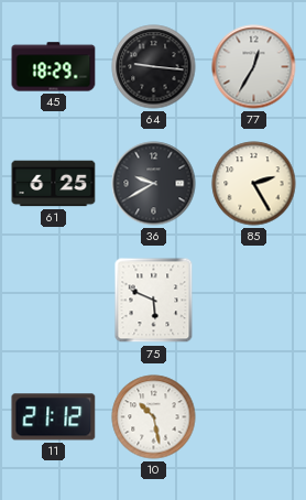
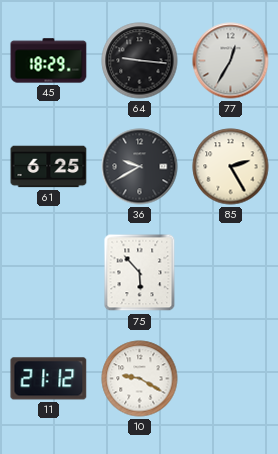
75: 5:49 -> 5:53
10: 10:28 -> 9:20
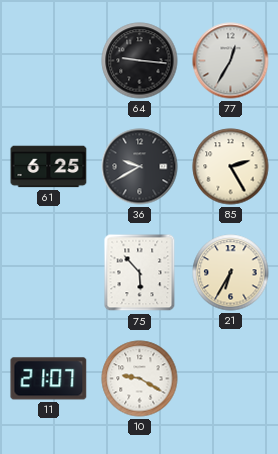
45: 18:29 -> none
21: none -> 6:35
11: 21:12 -> 21:07
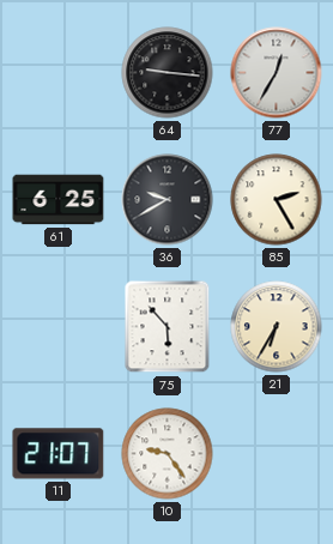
10: 9:20 -> 9:24
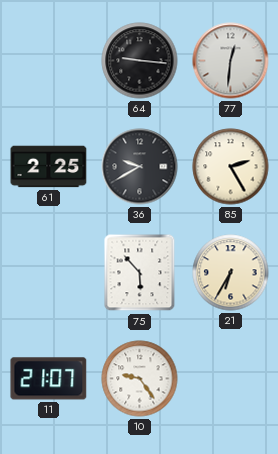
77: 12:35 -> 12:31
61: 6:25 -> 2:25
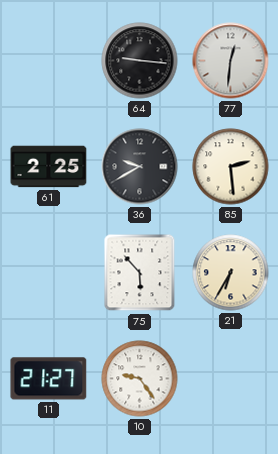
85: 2:25 -> 2:29
11: 21:07 -> 21:27
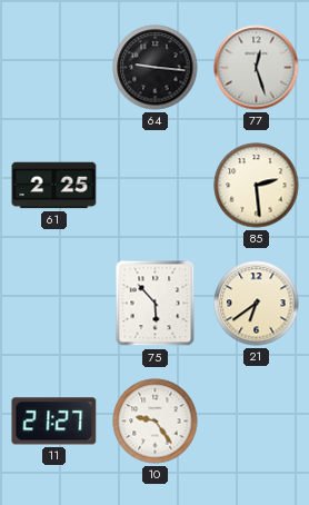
77: 12:31 -> 12:27
36: 9:40 -> none
21: 6:35 -> 6:39
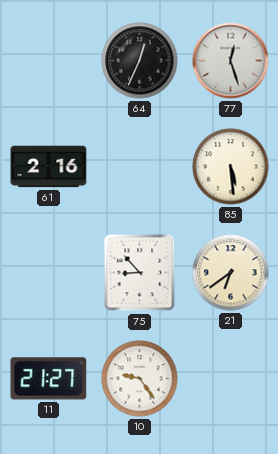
64: 9:16 -> 12:34
61: 2:25 -> 2:16
85: 2:29 -> 5:29
75: 5:53 -> 8:53
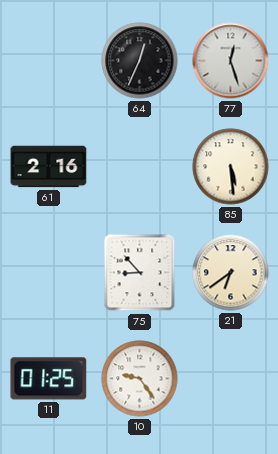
11: 21:27 -> 01:25
